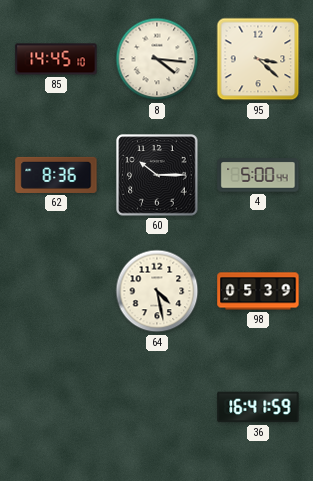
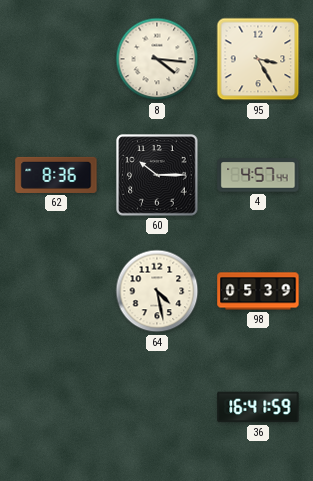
85: 14:45 -> none
95: 3:22 -> 3:25
4: 5:00 -> 4:57
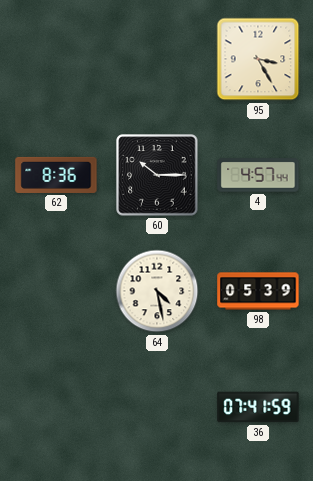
8: 4:16 -> none
36: 16:41 -> 07:41
